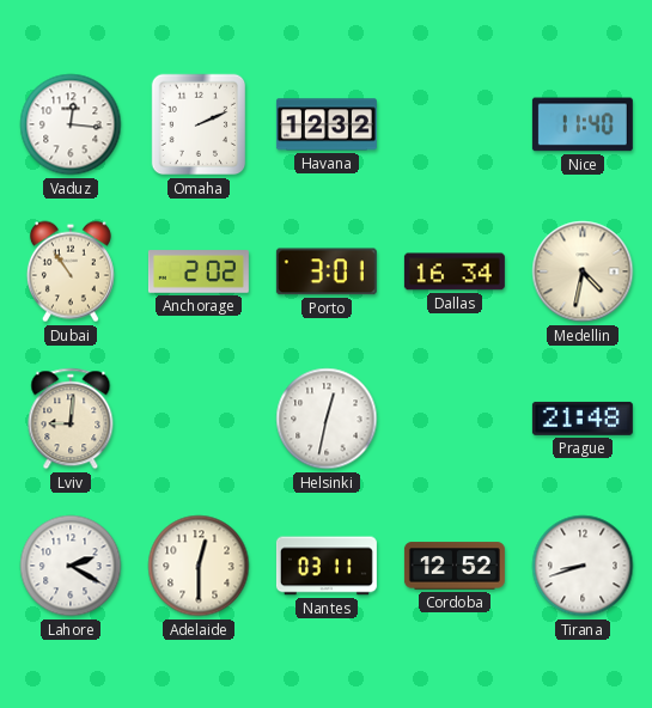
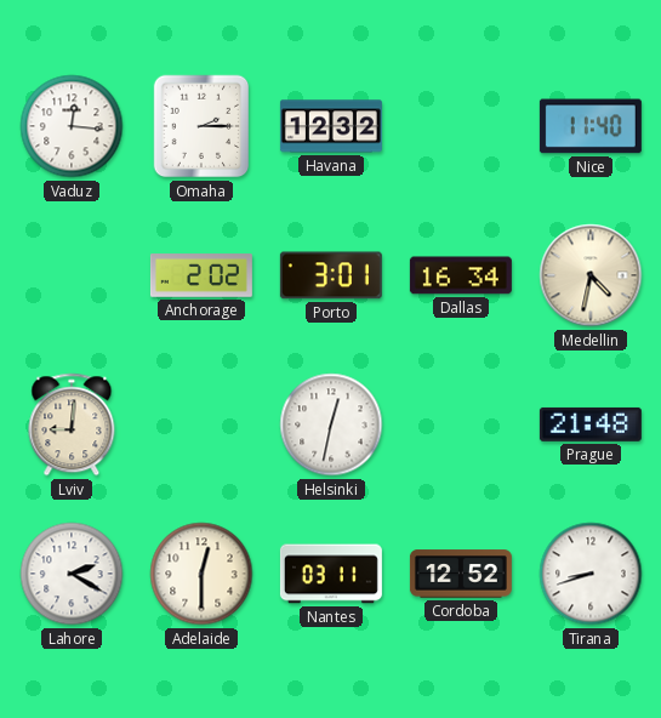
Omaha: 2:11 -> 2:15
Dubai: 10:54 -> none
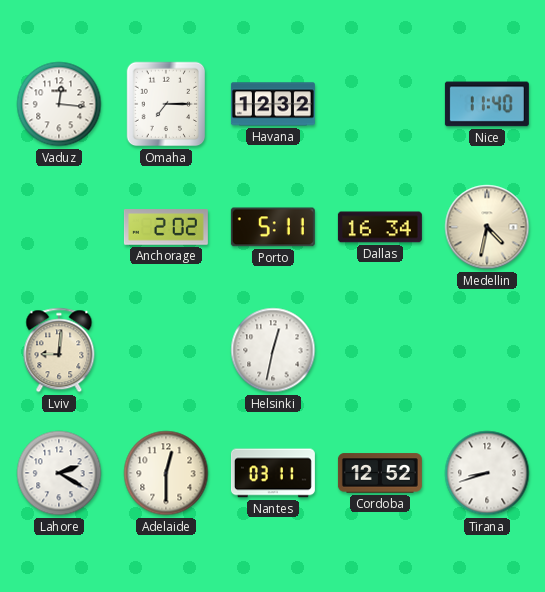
Omaha: 2:15 -> 7:15
Porto: 3:01 -> 5:11
Prague: 21:48 -> none
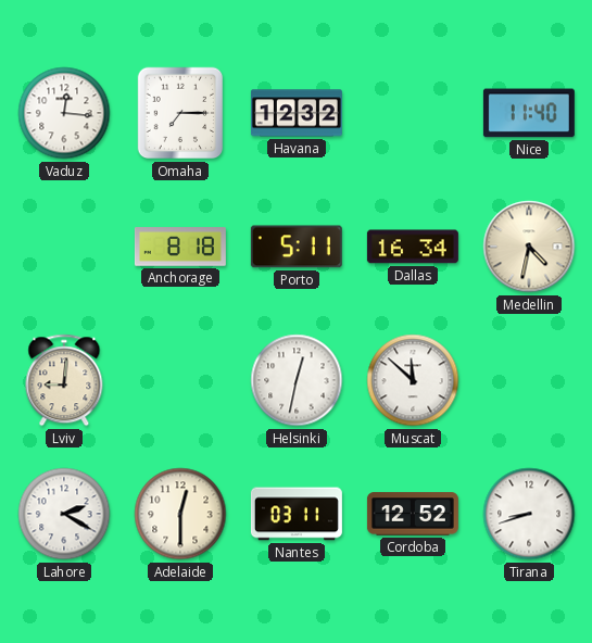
Anchorage: 2:02 -> 8:18
Muscat: none -> 11:52
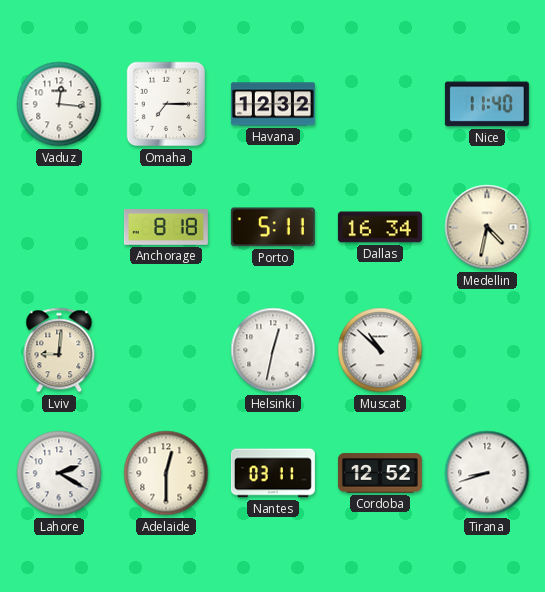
Muscat: 11:52 -> 10:52
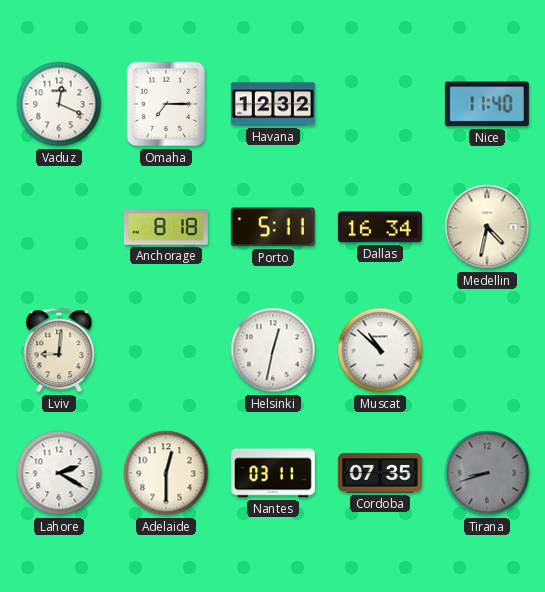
Vaduz: 12:16 -> 12:19
Cordoba: 12:52 -> 07:35
Tirana dial: white -> grey
